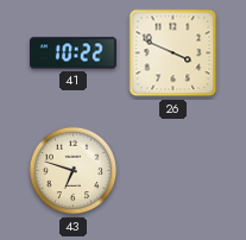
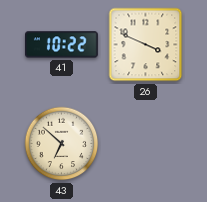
43: 6:48 -> 6:52
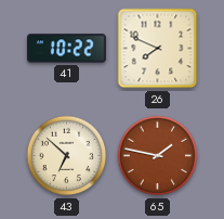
26: 3:49 -> 7:49
65: none -> 1:47
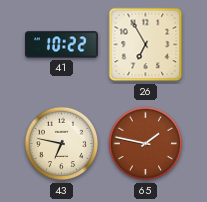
26: 7:49 -> 6:55
43: 6:52 -> 6:47
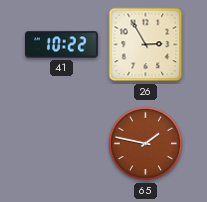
26: 6:55 -> 2:55
43: 6:47 -> none
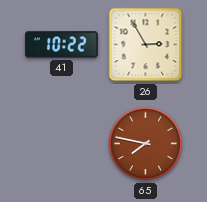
65: 1:47 -> 7:47
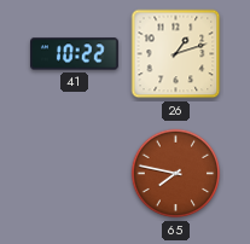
26: 2:55 -> 1:12
